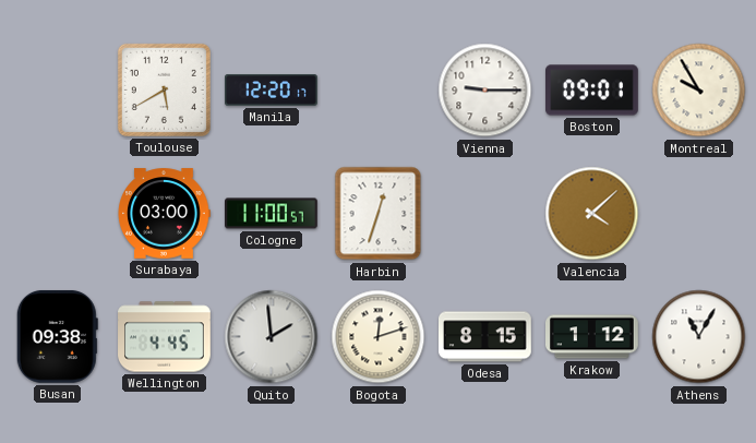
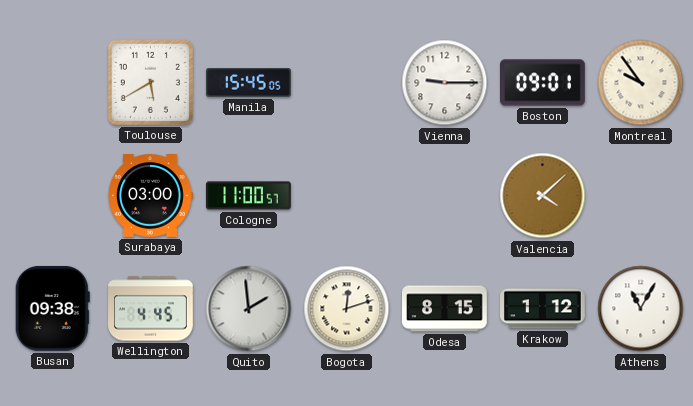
Manila: 12:20 -> 15:45
Montreal: 9:55 -> 9:54
Harbin: 12:33 -> none
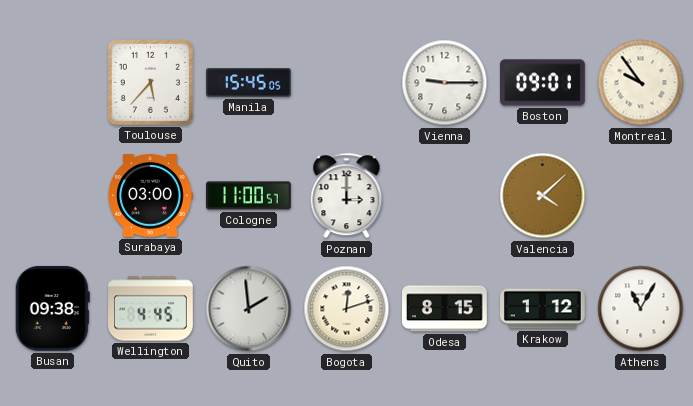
Toulouse: 5:40 -> 5:37
Poznan: none -> 3:00
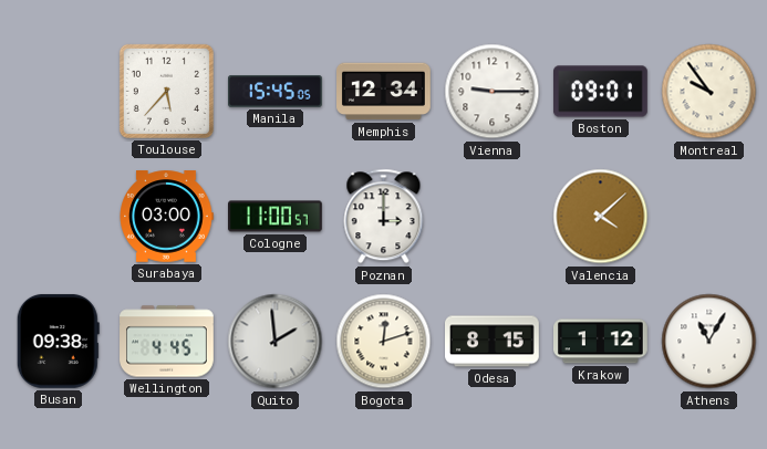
Memphis: none -> 12:34
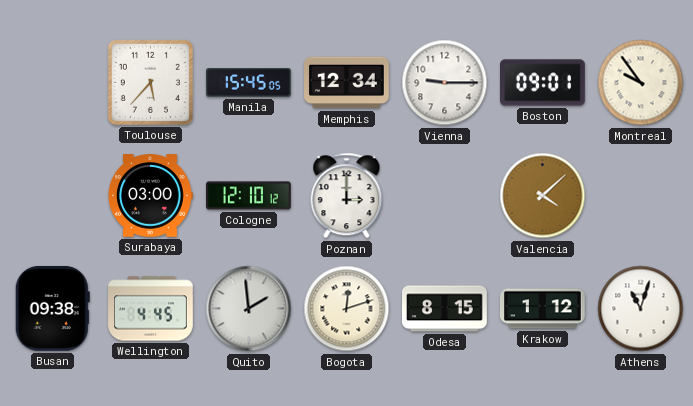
Cologne: 11:00 -> 12:10
Athens: 11:05 -> 11:03
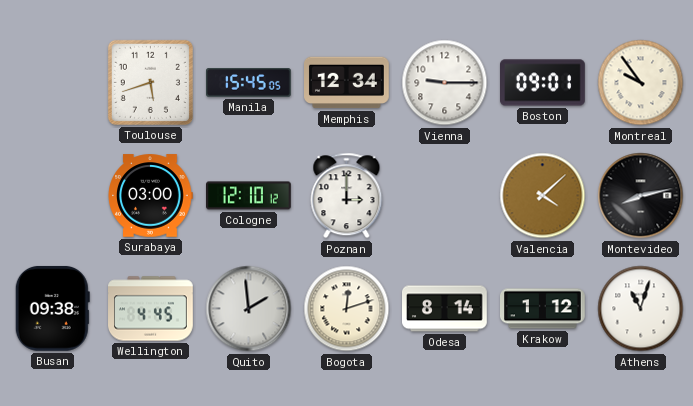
Toulouse: 5:37 -> 5:42
Montevideo: none -> 8:13
Odesa: 8:15 -> 8:14
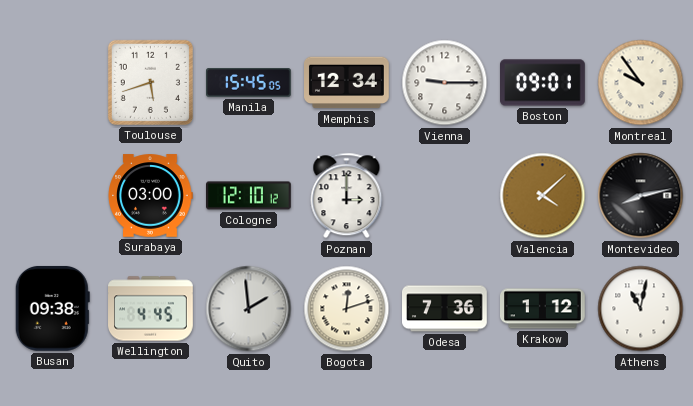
Odesa: 8:14 -> 7:36
Athens: 11:03 -> 11:02
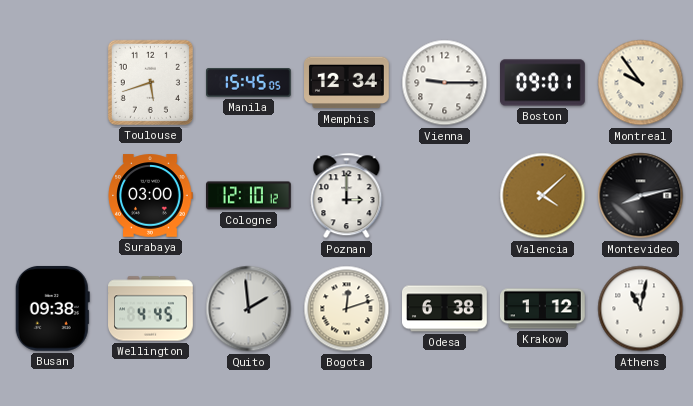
Odesa: 7:36 -> 6:38
